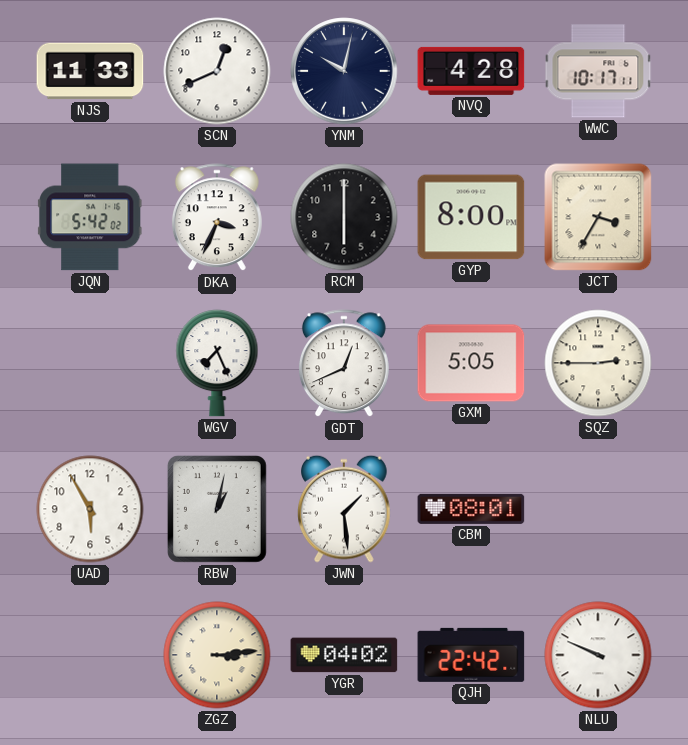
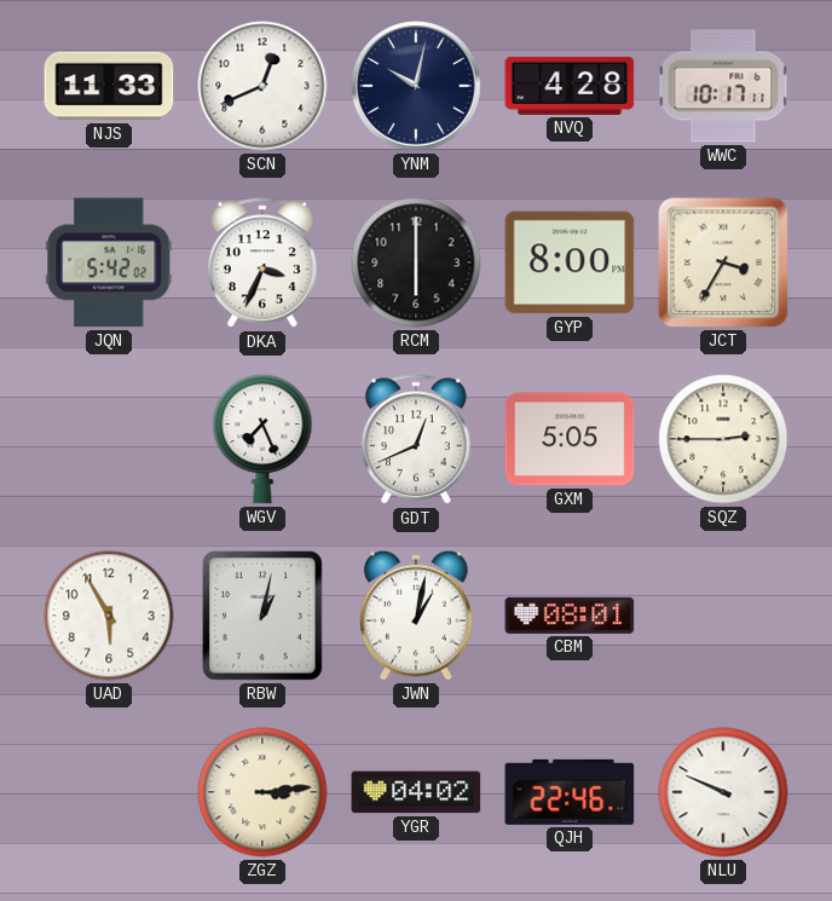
JWN: 1:29 -> 1:02
QJH: 22:42 -> 22:46
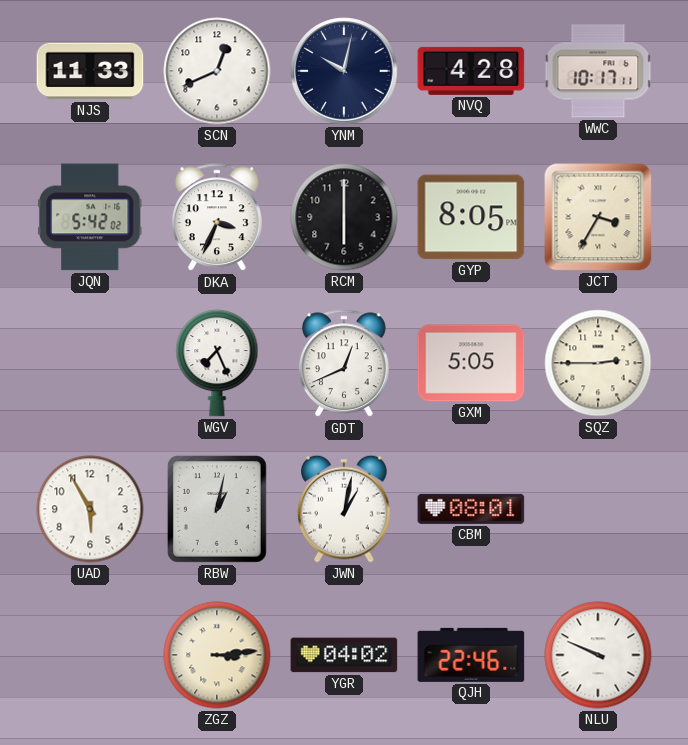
GYP: 8:00 -> 8:05
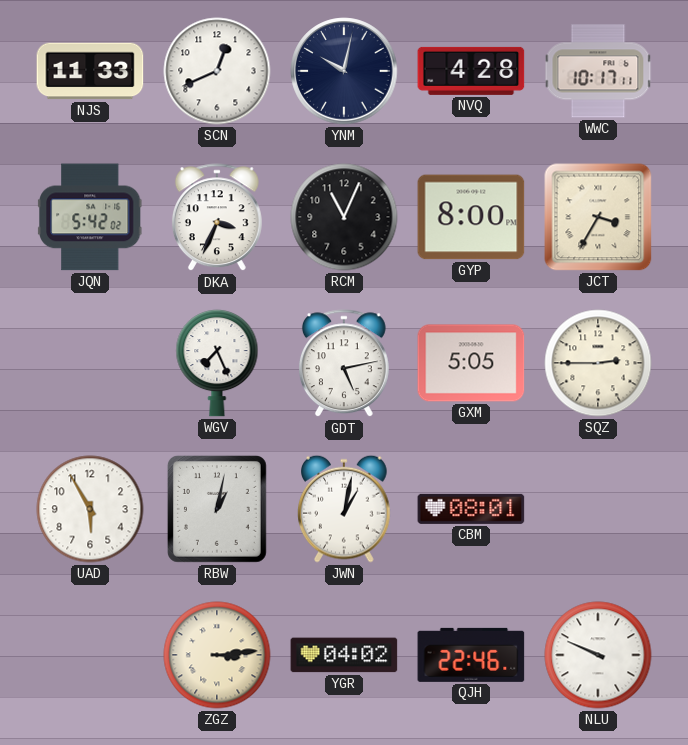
RCM: 6:00 -> 11:04
GYP: 8:05 -> 8:00
GDT: 12:41 -> 5:13
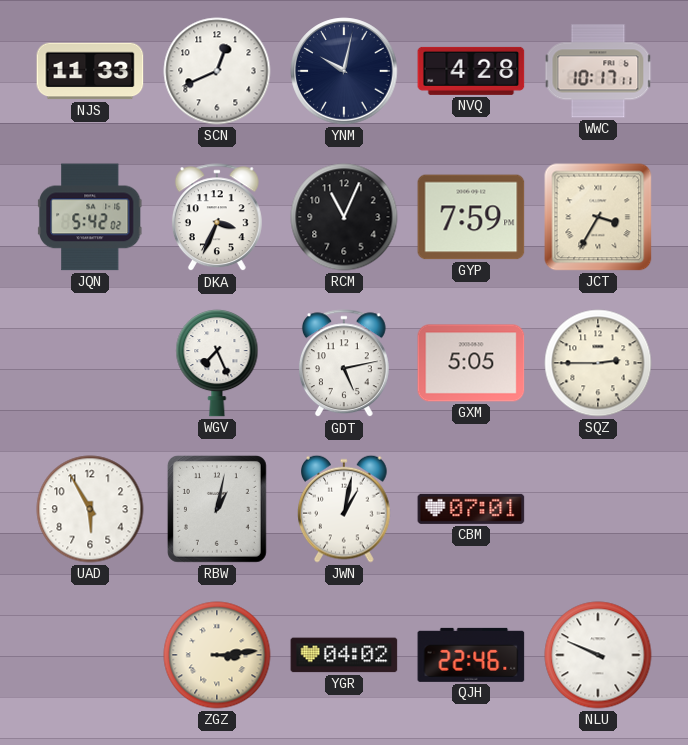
GYP: 8:00 -> 7:59
CBM: 08:01 -> 07:01
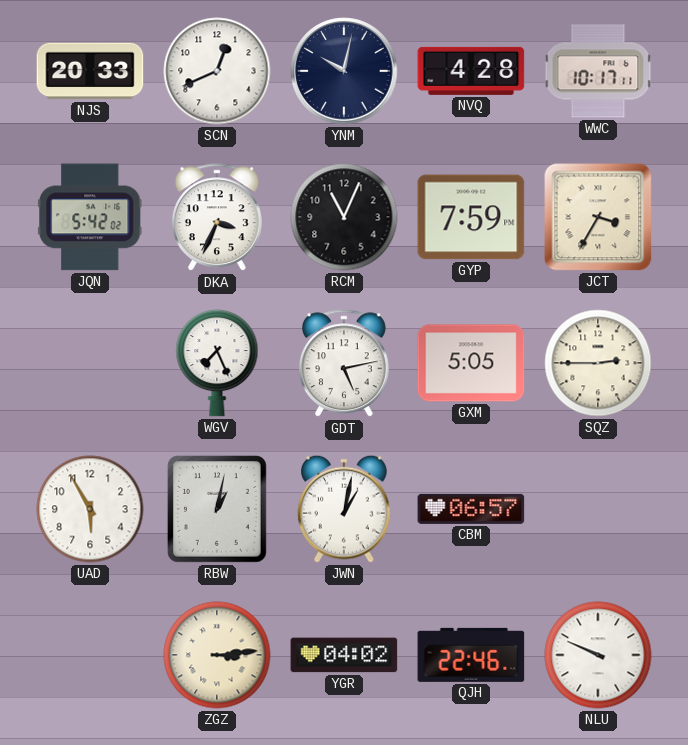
NJS: 11:33 -> 20:33
CBM: 07:01 -> 06:57
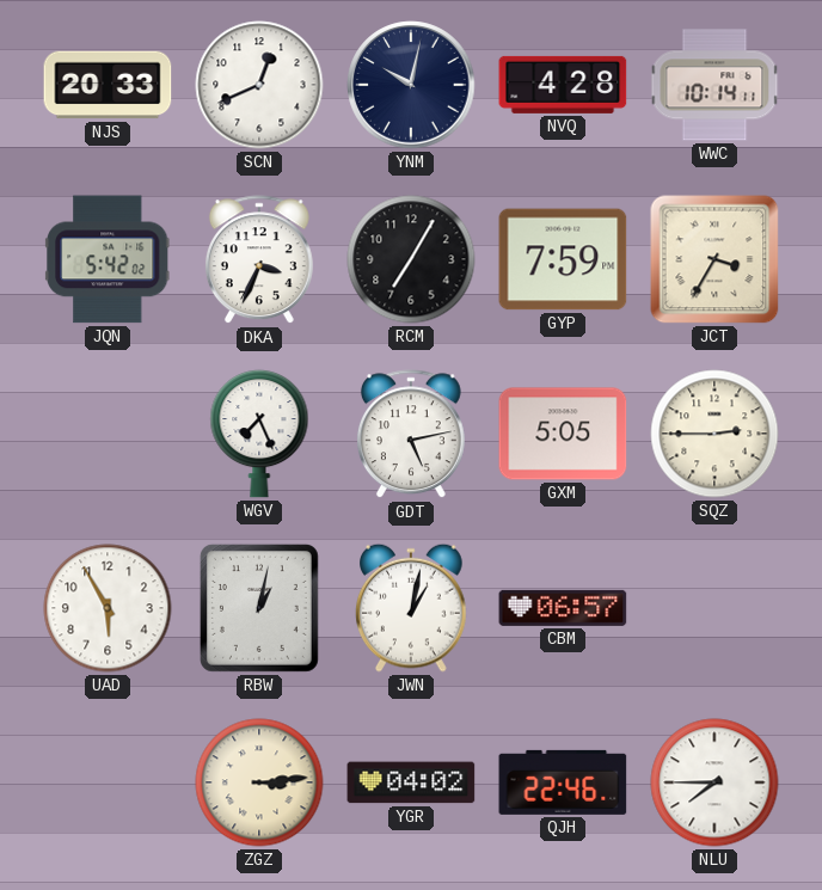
WWC: 10:17 -> 10:14
RCM: 11:04 -> 7:05
NLU: 9:49 -> 7:45
